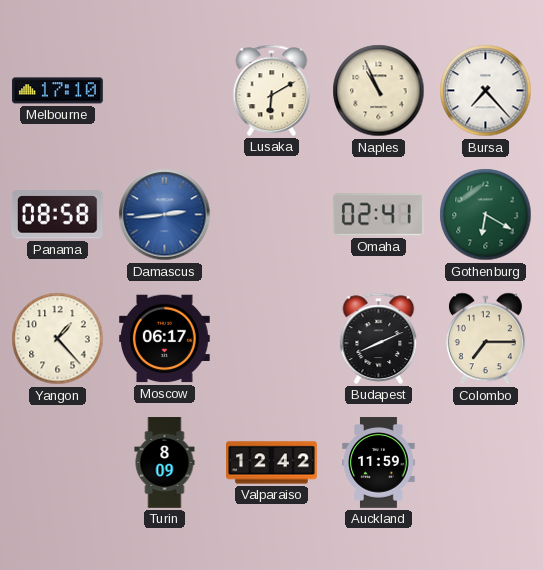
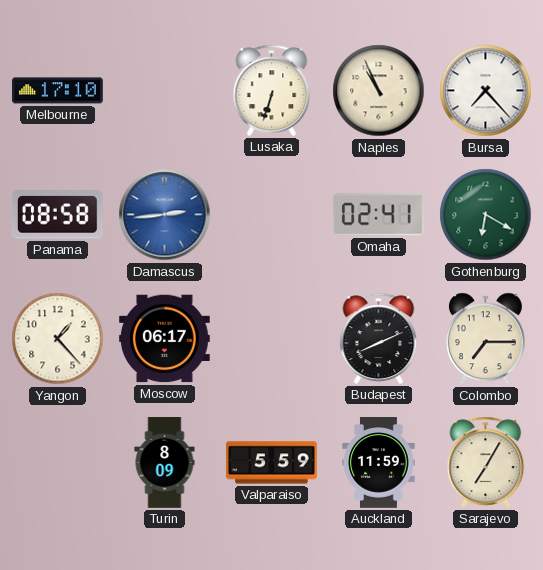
Lusaka: 6:10 -> 6:33
Valparaiso: 12:42 -> 5:59
Sarajevo: none -> 7:05
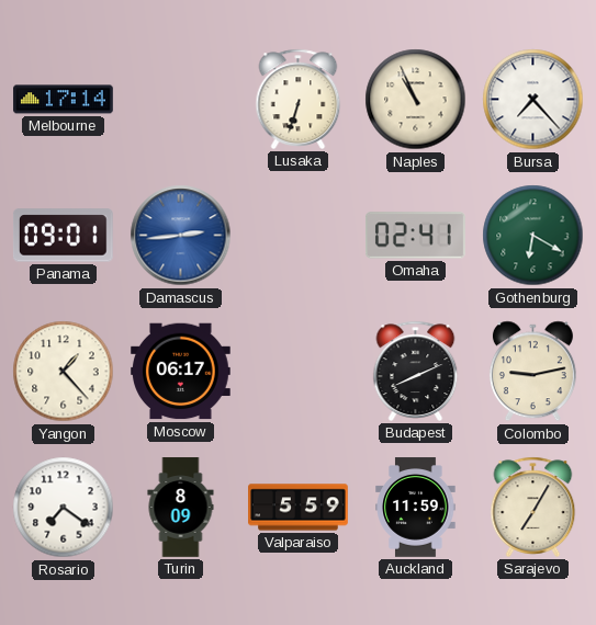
Melbourne: 17:10 -> 17:14
Panama: 08:58 -> 09:01
Colombo: 7:15 -> 9:13
Rosario: none -> 7:21
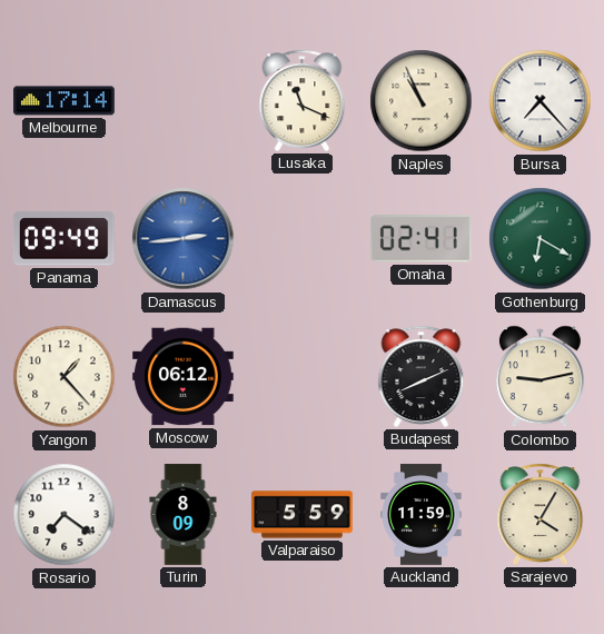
Lusaka: 6:33 -> 11:19
Panama: 09:01 -> 09:49
Moscow: 06:17 -> 06:12
Sarajevo: 7:05 -> 4:05
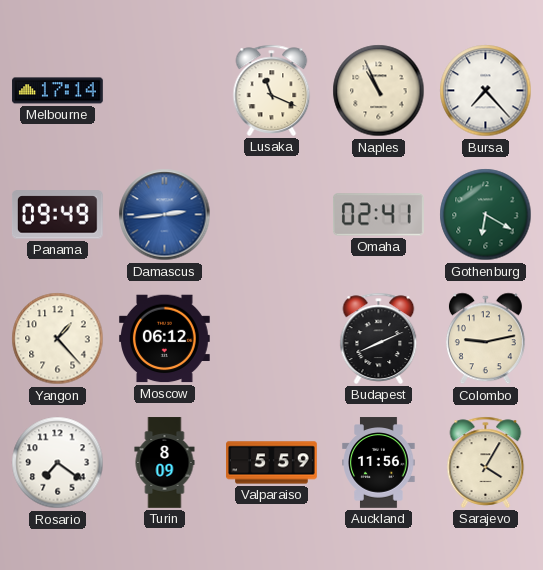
Auckland: 11:59 -> 11:56
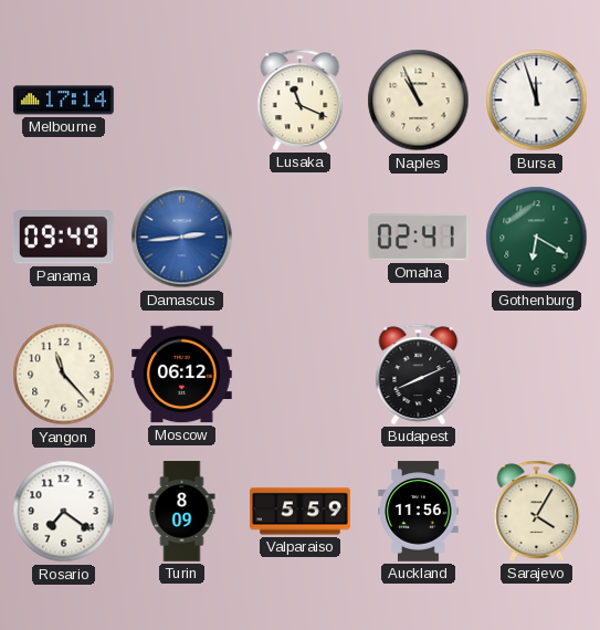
Bursa: 7:23 -> 11:57
Yangon: 1:23 -> 11:23
Colombo: 9:13 -> none
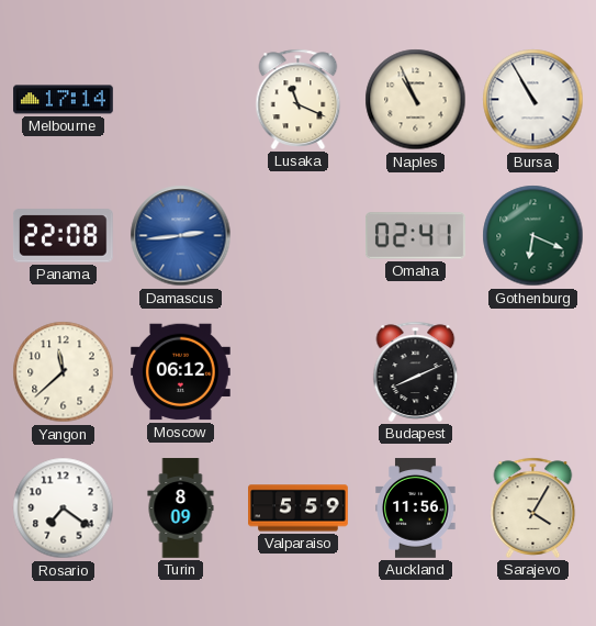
Bursa: 11:57 -> 10:55
Panama: 09:49 -> 22:08
Gothenburg: 6:20 -> 6:19
Yangon: 11:23 -> 11:38
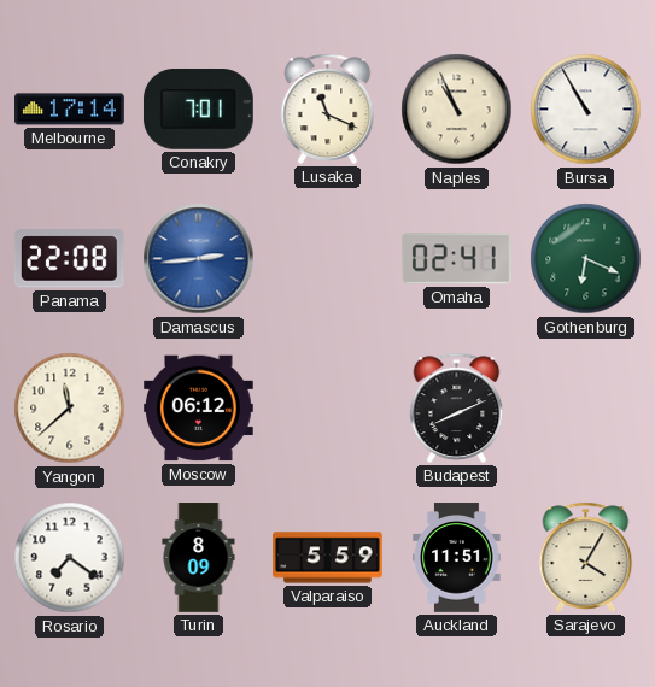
Conakry: none -> 7:01
Auckland: 11:56 -> 11:51
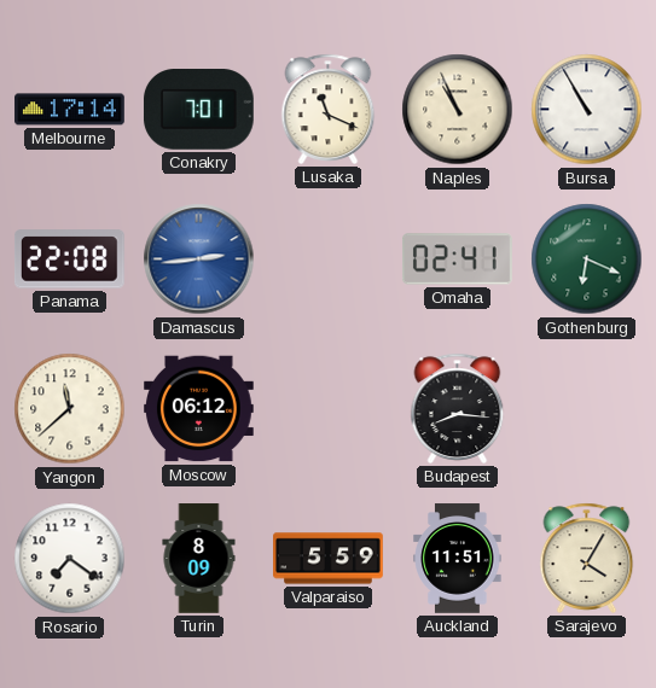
Budapest: 8:11 -> 8:16
